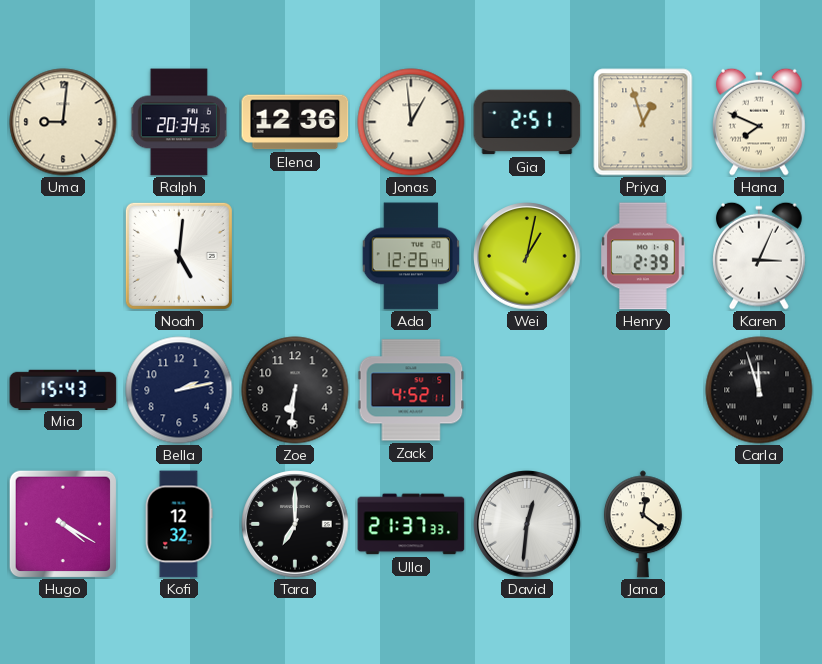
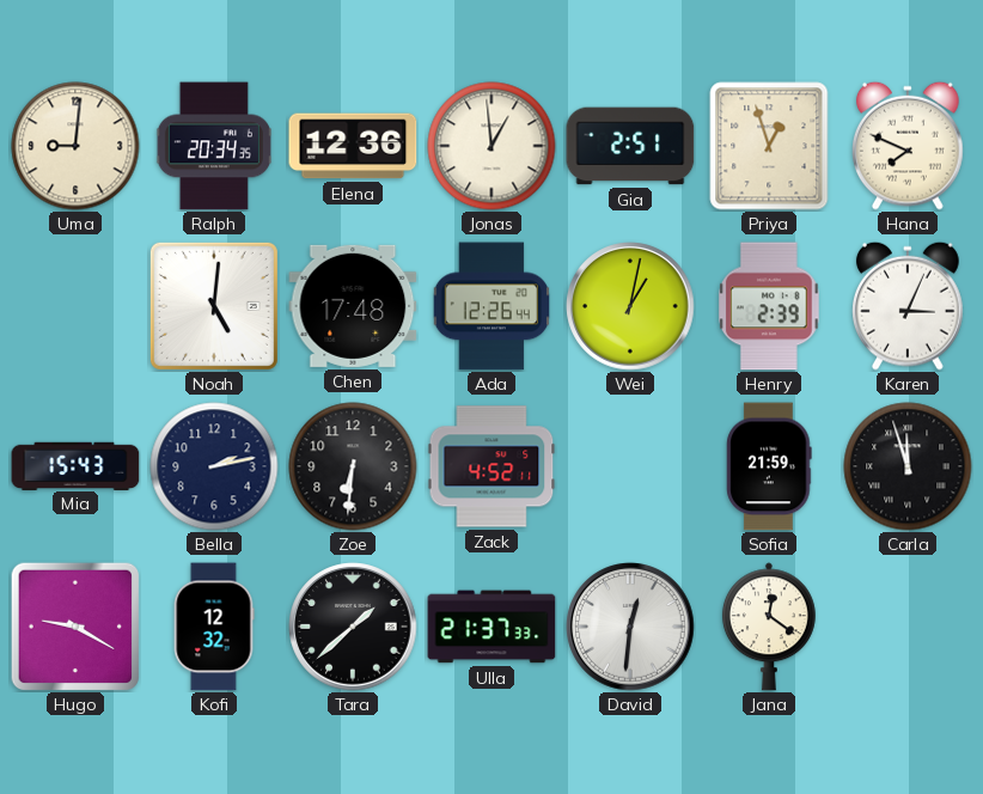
Chen: none -> 17:48
Sofia: none -> 21:59
Hugo: 4:20 -> 9:20
Tara: 7:00 -> 1:38
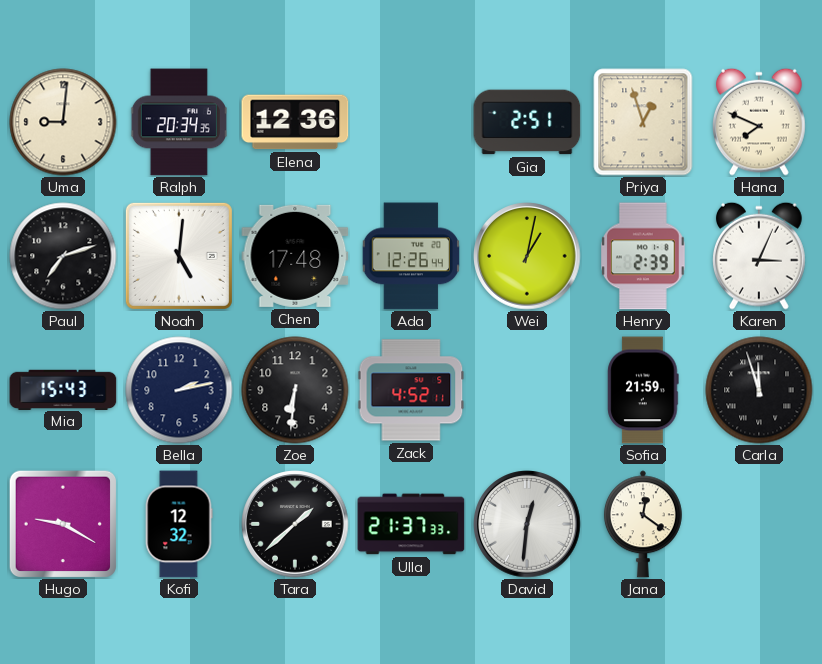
Jonas: 12:59 -> none
Paul: none -> 7:12
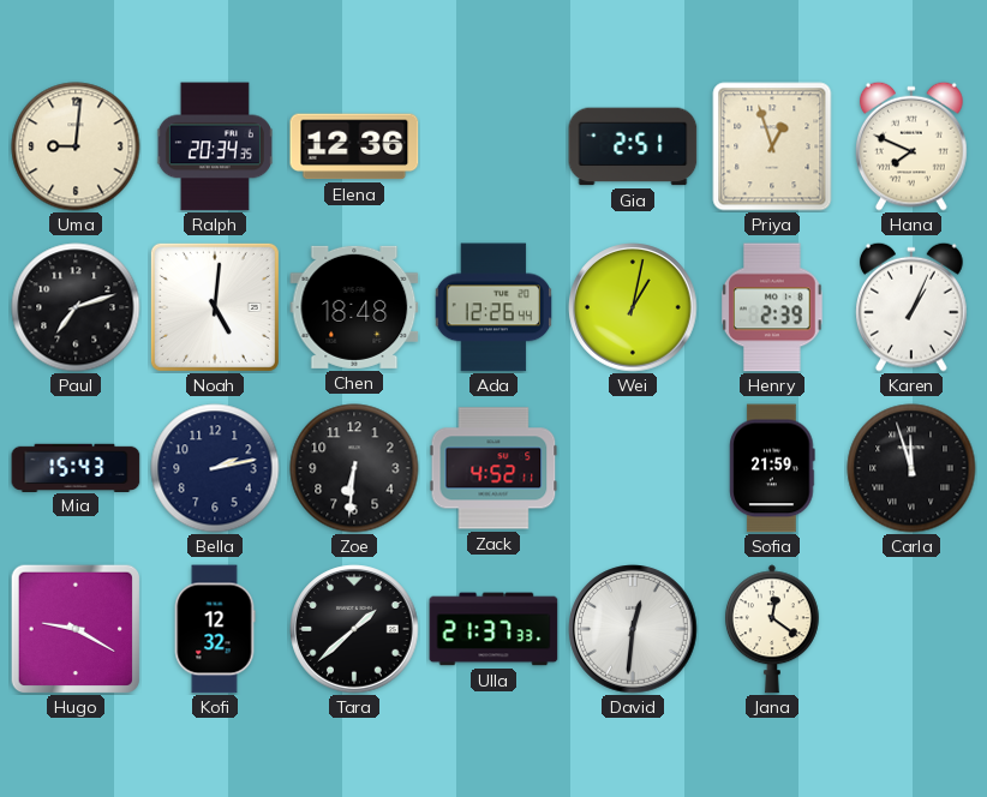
Chen: 17:48 -> 18:48
Karen: 3:04 -> 1:04
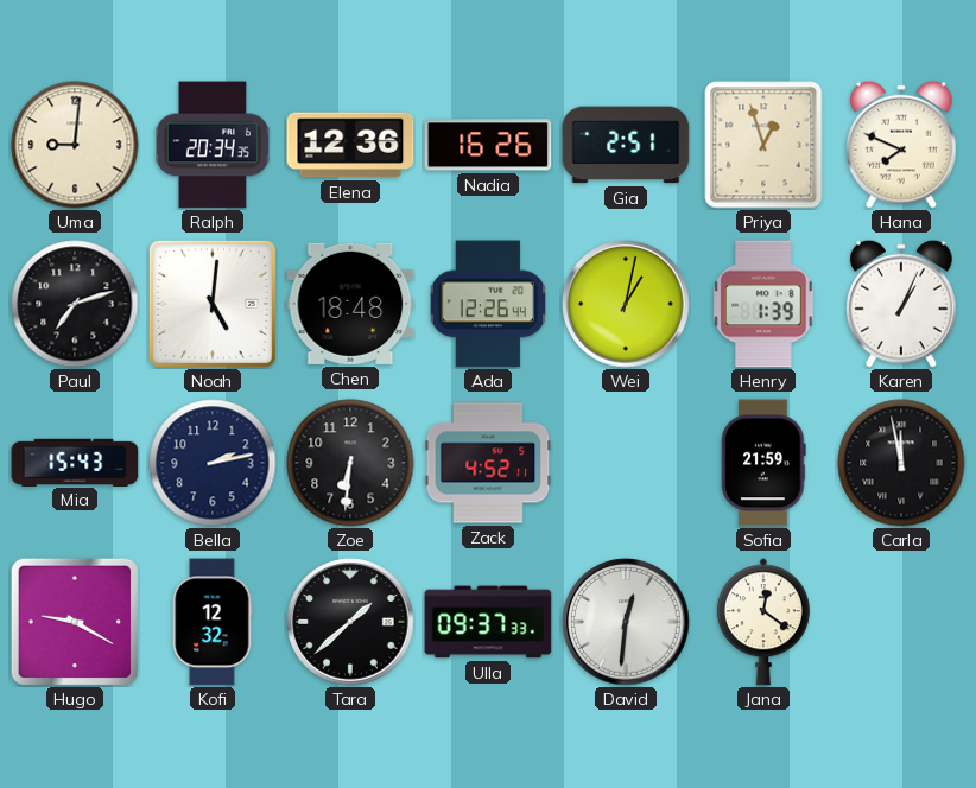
Nadia: none -> 16:26
Henry: 2:39 -> 1:39
Carla: 11:57 -> 11:58
Ulla: 21:37 -> 09:37
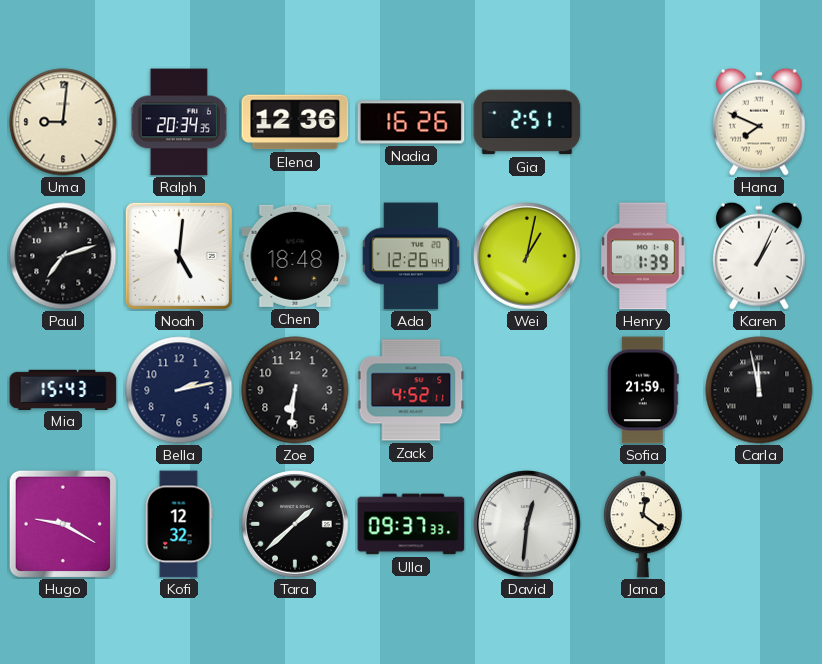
Priya: 12:57 -> none
